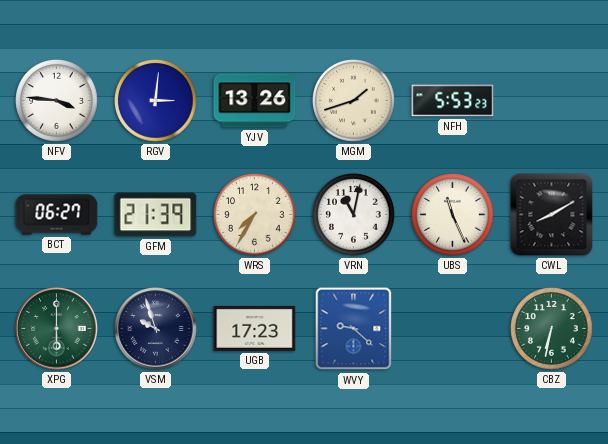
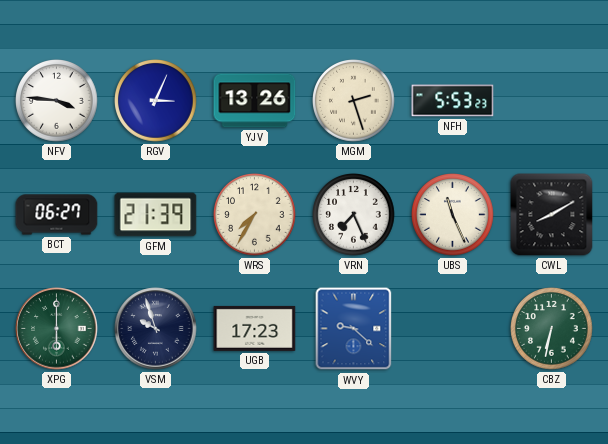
RGV: 3:01 -> 3:04
MGM: 1:42 -> 2:27
VRN: 11:02 -> 7:26
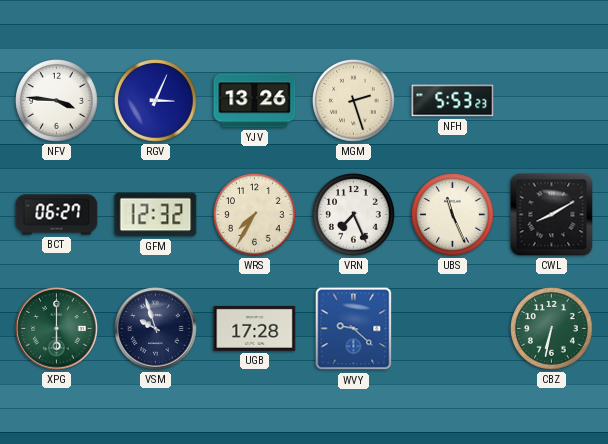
GFM: 21:39 -> 12:32
UGB: 17:23 -> 17:28
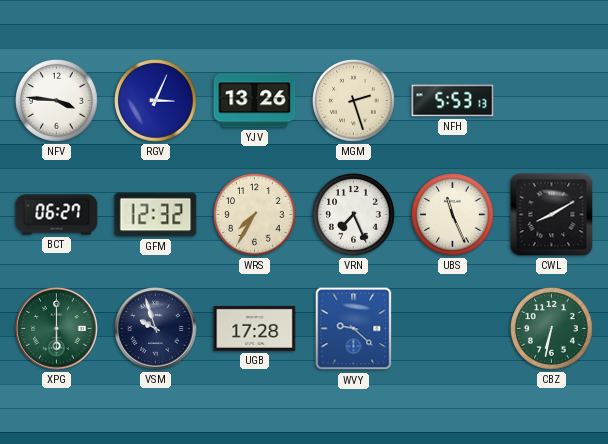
NFH: 5:53:23 -> 5:53:13
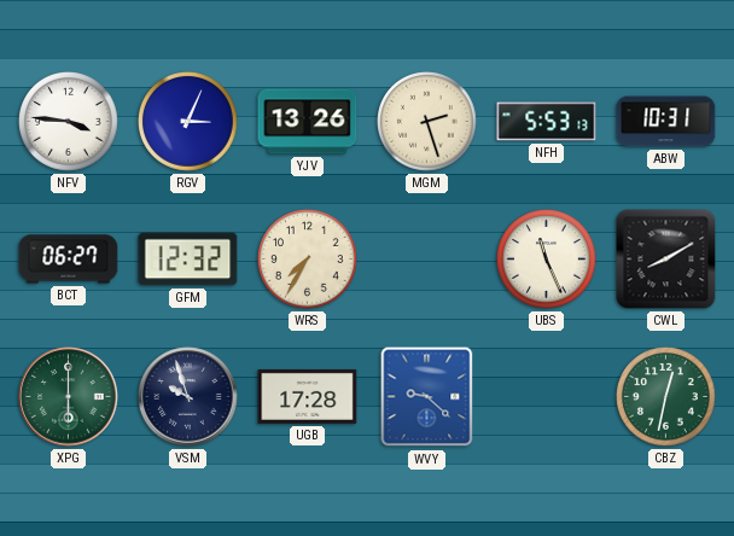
ABW: none -> 10:31
VRN: 7:26 -> none
CBZ: 6:32 -> 12:32
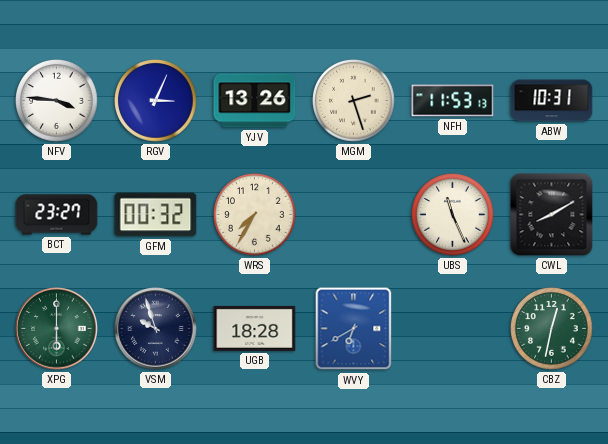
NFH: 5:53 -> 11:53
BCT: 06:27 -> 23:27
GFM: 12:32 -> 00:32
UGB: 17:28 -> 18:28
WVY: 9:22 -> 6:40
